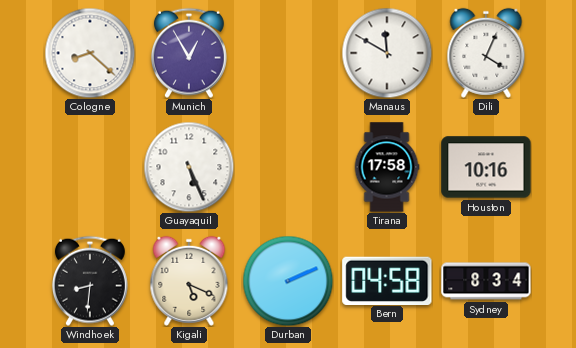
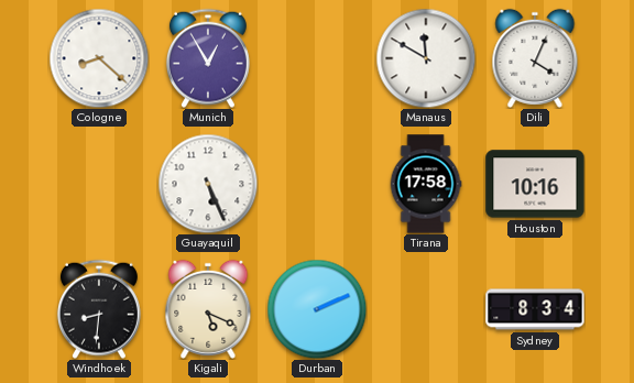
Bern: 04:58 -> none
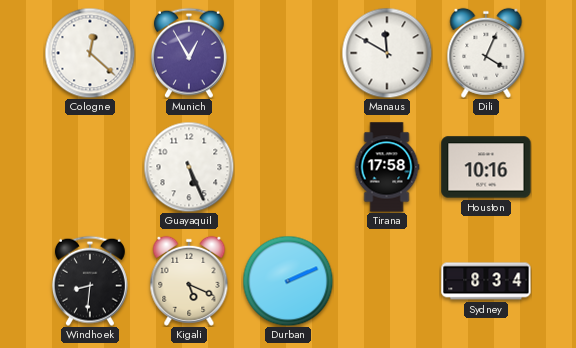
Cologne: 8:22 -> 12:22
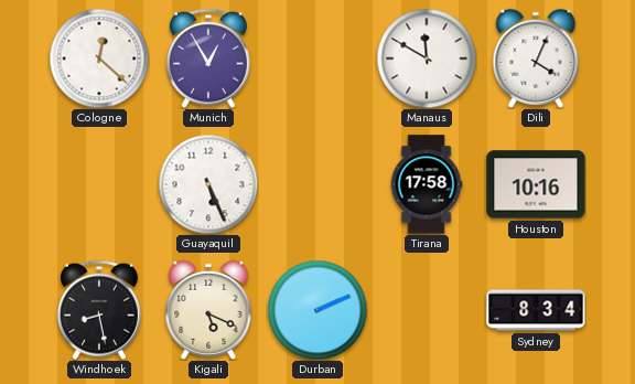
Windhoek: 8:31 -> 8:28
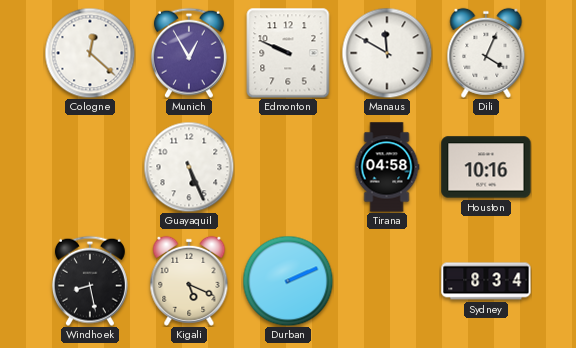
Edmonton: none -> 9:49
Tirana: 17:58 -> 04:58
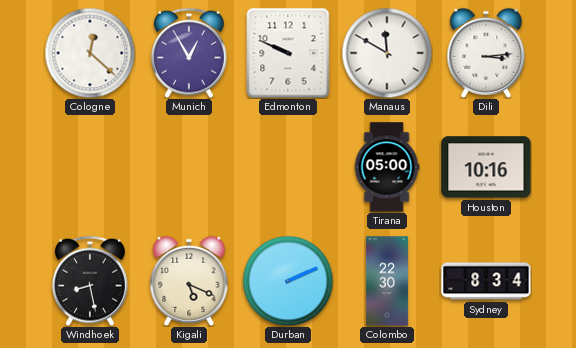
Dili: 4:04 -> 3:14
Guayaquil: 5:26 -> none
Tirana: 04:58 -> 05:00
Colombo: none -> 22:30
